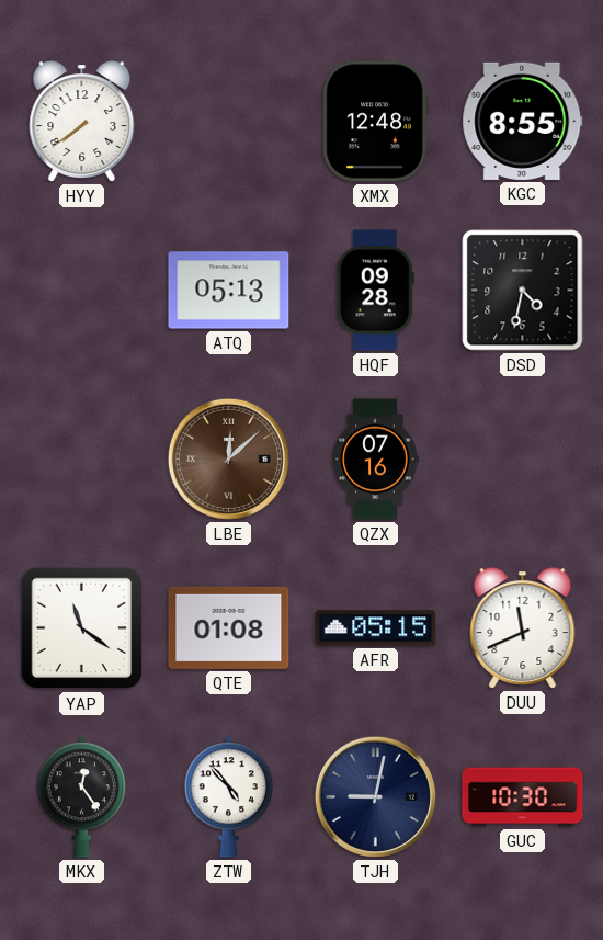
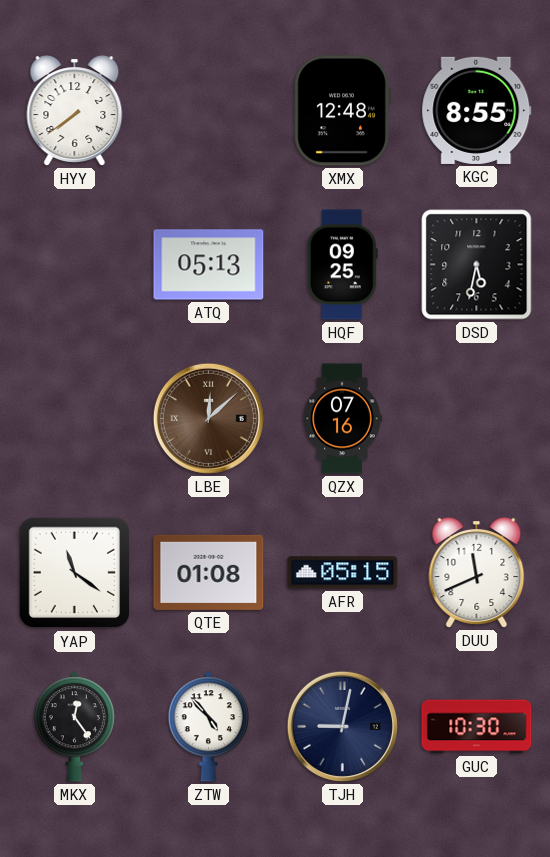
HQF: 09:28 -> 09:25
DSD: 4:32 -> 5:32
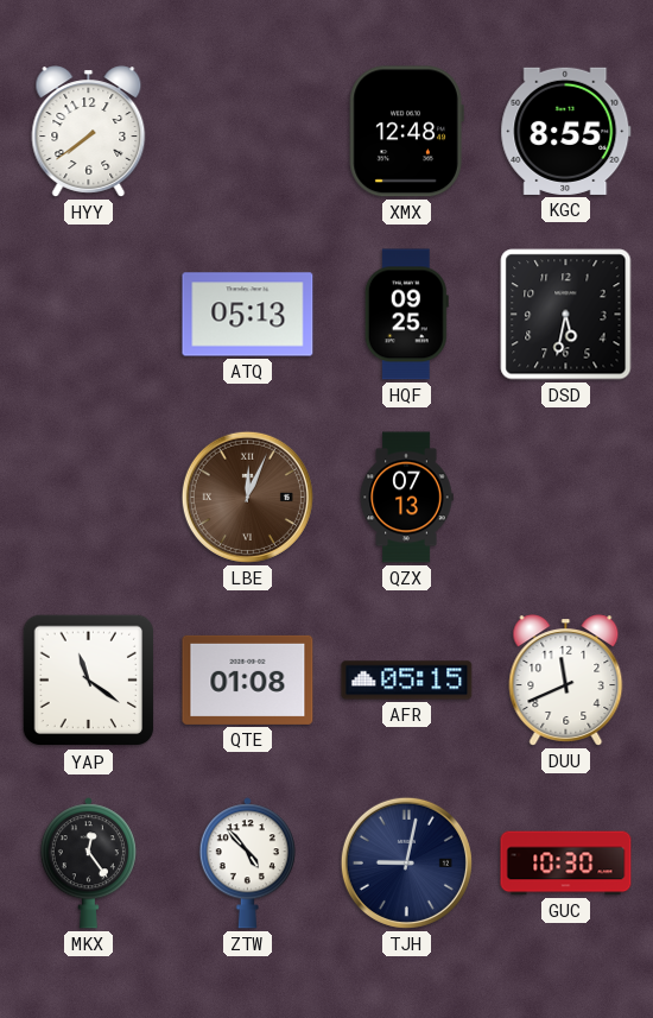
LBE: 12:08 -> 12:04
QZX: 07:16 -> 07:13
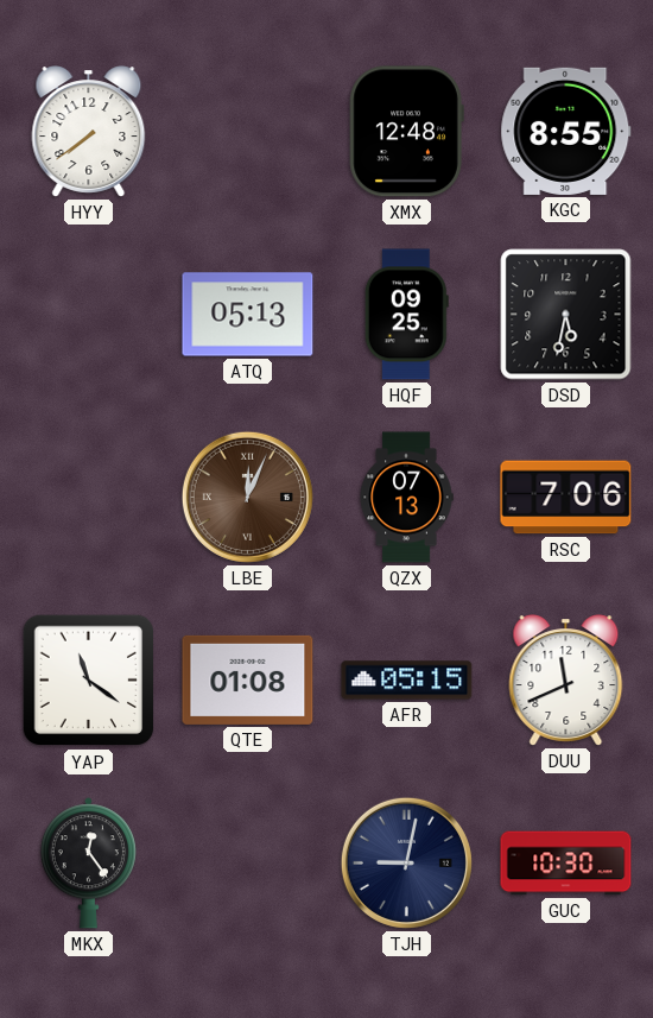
RSC: none -> 7:06
ZTW: 4:53 -> none
